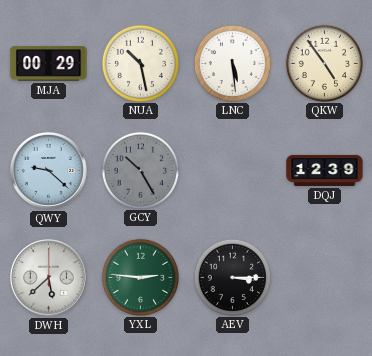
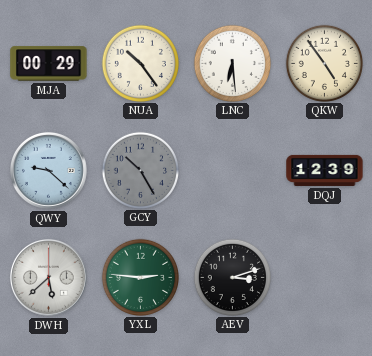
NUA: 10:28 -> 10:24
LNC: 5:29 -> 6:29
AEV: 3:15 -> 3:12
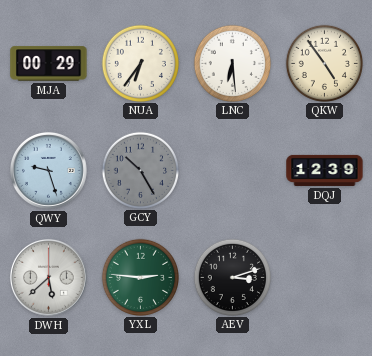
NUA: 10:24 -> 6:36
QWY: 9:22 -> 9:27
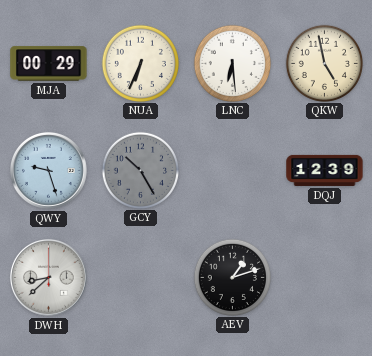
NUA: 6:36 -> 6:34
QKW: 4:54 -> 4:58
DWH: 5:38 -> 8:38
YXL: 2:46 -> none
AEV: 3:12 -> 1:12
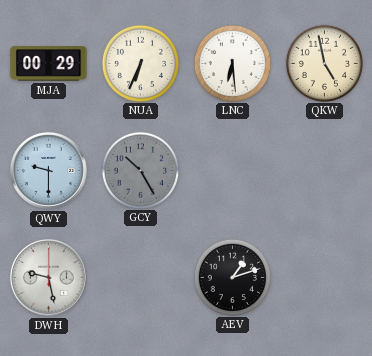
QWY: 9:27 -> 9:30
DQJ: 12:39 -> none
DWH: 8:38 -> 9:28
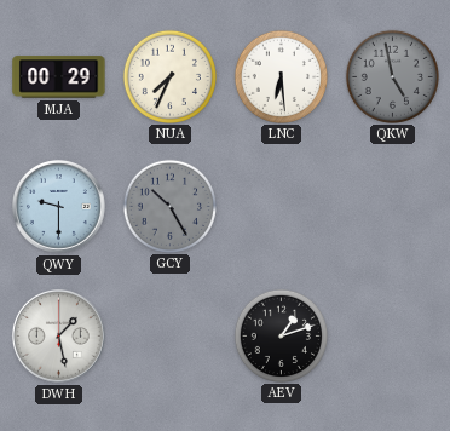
NUA: 6:34 -> 7:34
QKW dial: cream -> grey
DWH: 9:28 -> 1:28
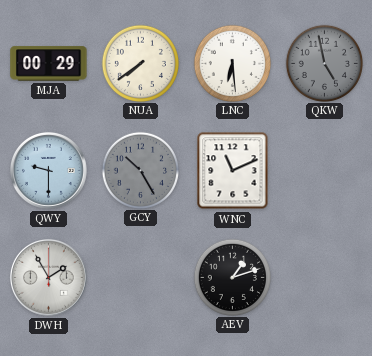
NUA: 7:34 -> 7:39
WNC: none -> 11:11
DWH: 1:28 -> 1:55
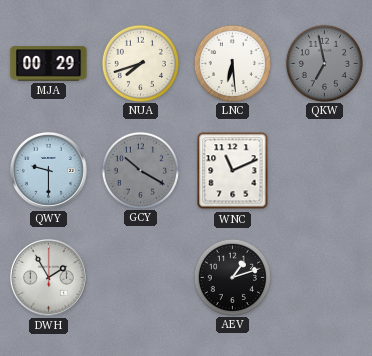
NUA: 7:39 -> 7:42
QKW: 4:58 -> 6:58
GCY: 10:25 -> 10:20
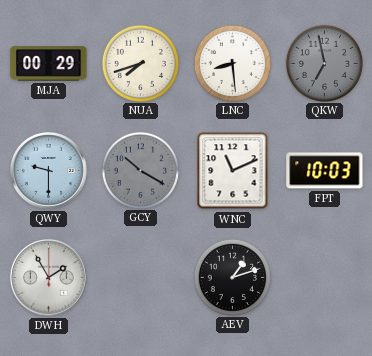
LNC: 6:29 -> 8:29
FPT: none -> 10:03
